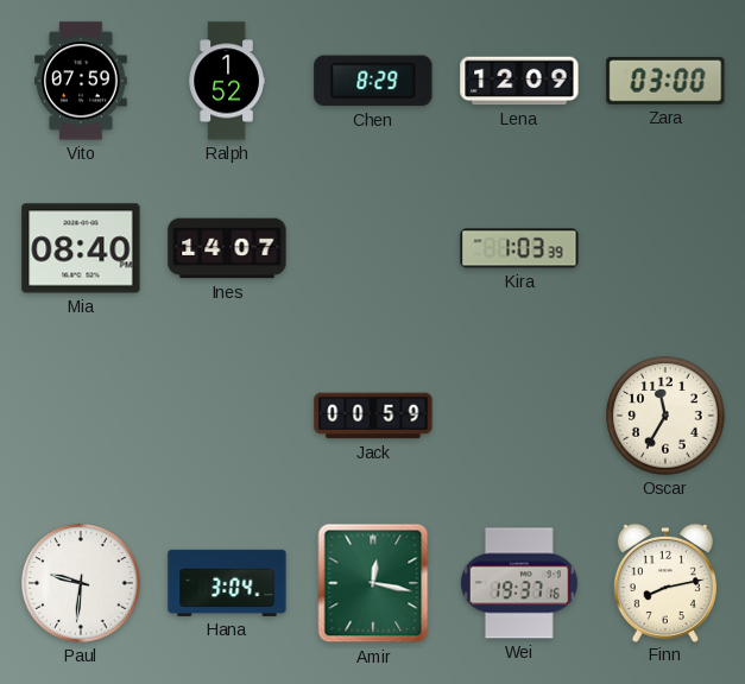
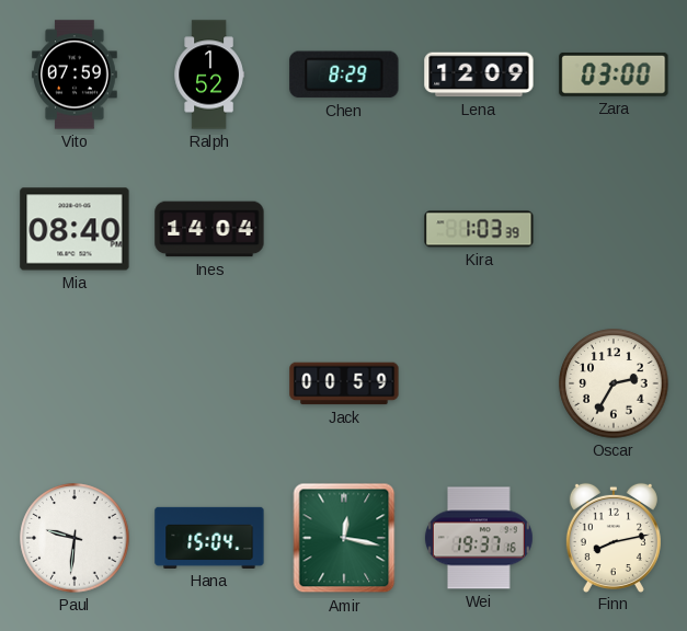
Ines: 14:07 -> 14:04
Oscar: 11:35 -> 2:35
Hana: 3:04 -> 15:04
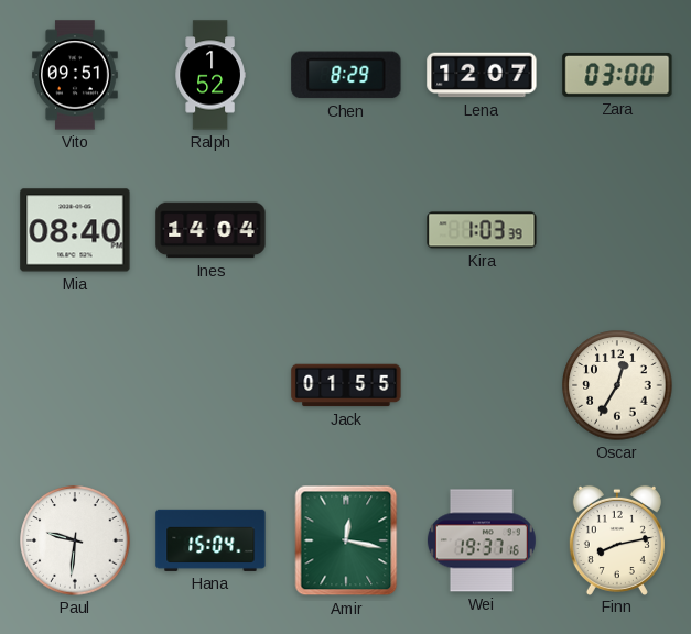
Vito: 07:59 -> 09:51
Lena: 12:09 -> 12:07
Jack: 00:59 -> 01:55
Oscar: 2:35 -> 12:35
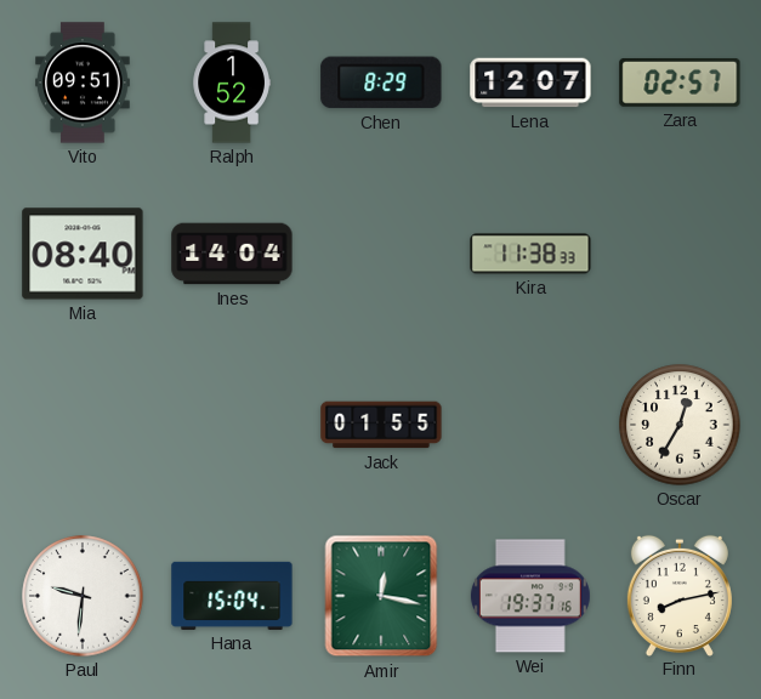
Zara: 03:00 -> 02:57
Kira: 1:03 -> 11:38
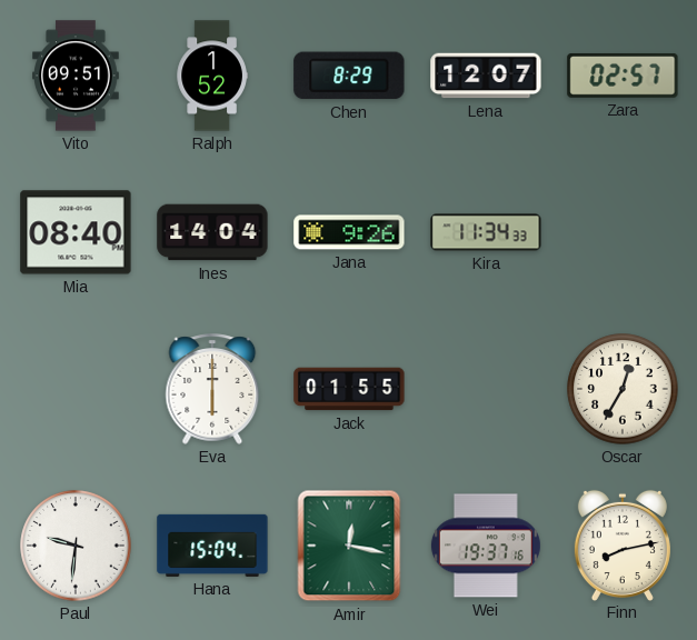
Jana: none -> 9:26
Kira: 11:38 -> 11:34
Eva: none -> 6:00
